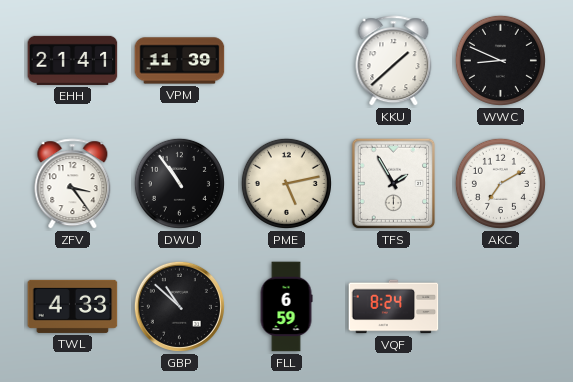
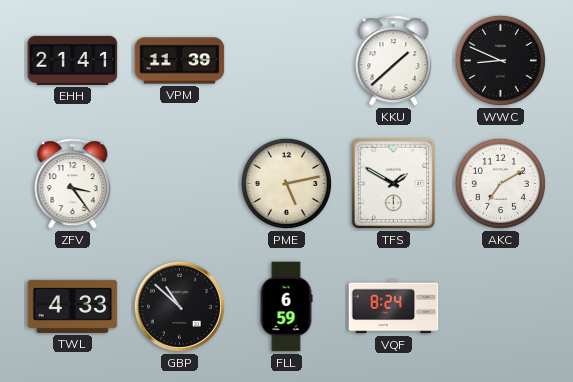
DWU: 10:54 -> none
TFS: 1:55 -> 1:50
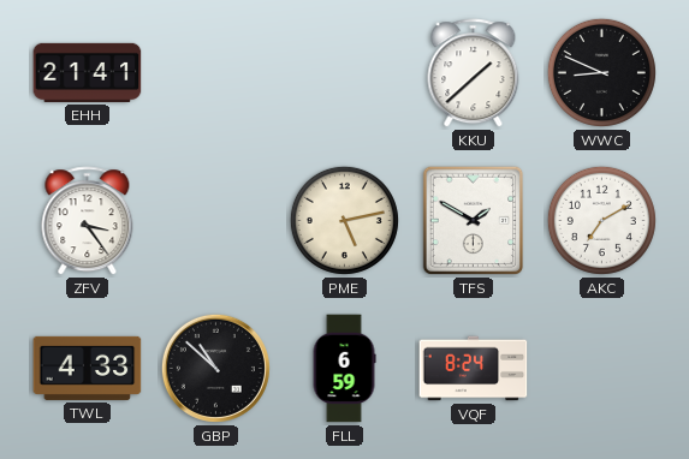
VPM: 11:39 -> none
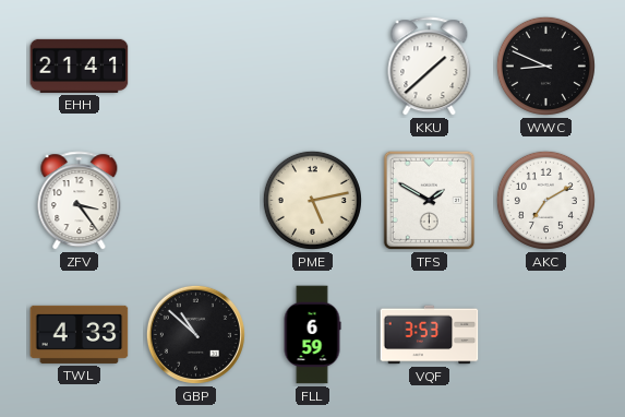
VQF: 8:24 -> 3:53
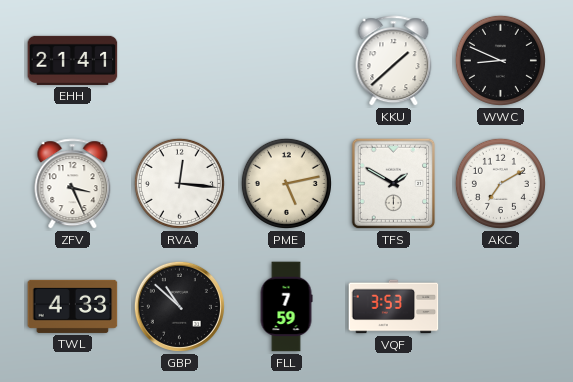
ZFV: 3:24 -> 3:26
RVA: none -> 12:16
FLL: 6:59 -> 7:59
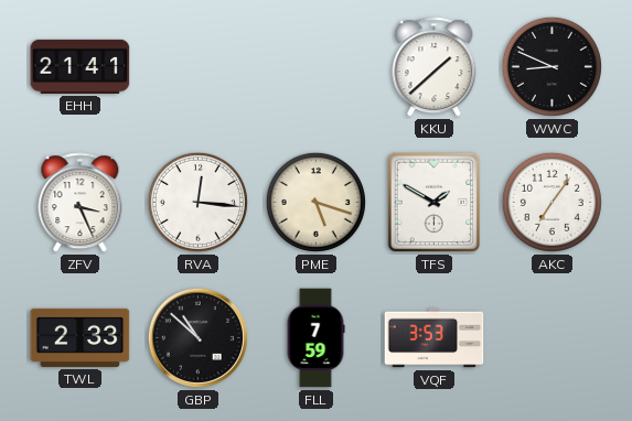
PME: 5:13 -> 5:18
AKC: 7:10 -> 7:06
TWL: 4:33 -> 2:33
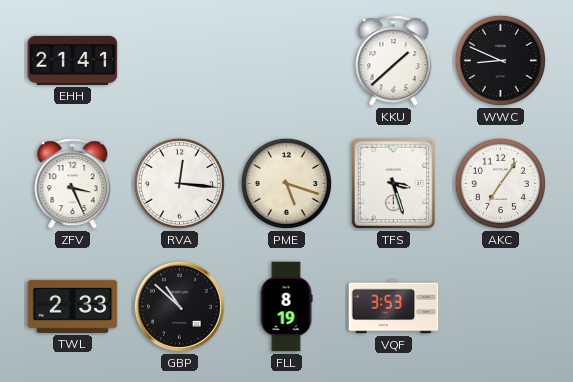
TFS: 1:50 -> 3:27
FLL: 7:59 -> 8:19
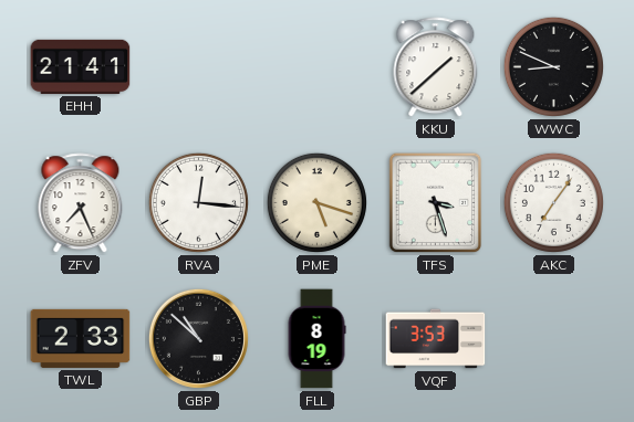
ZFV: 3:26 -> 7:26
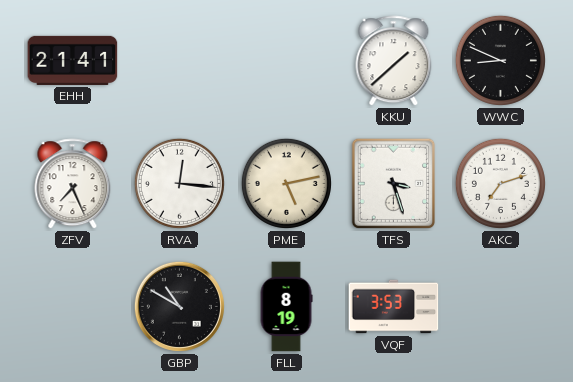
PME: 5:18 -> 5:13
AKC: 7:06 -> 7:12
TWL: 2:33 -> none
GBP: 10:52 -> 10:50
